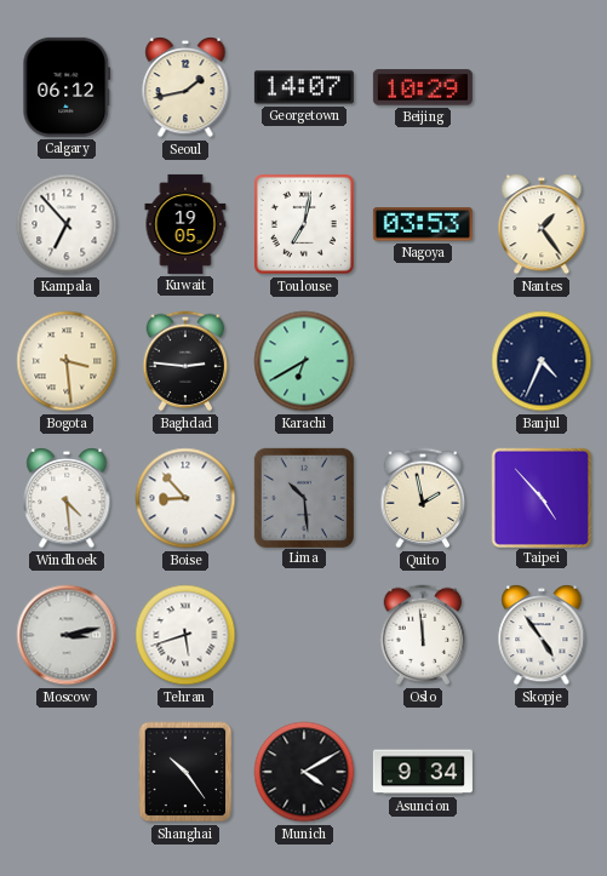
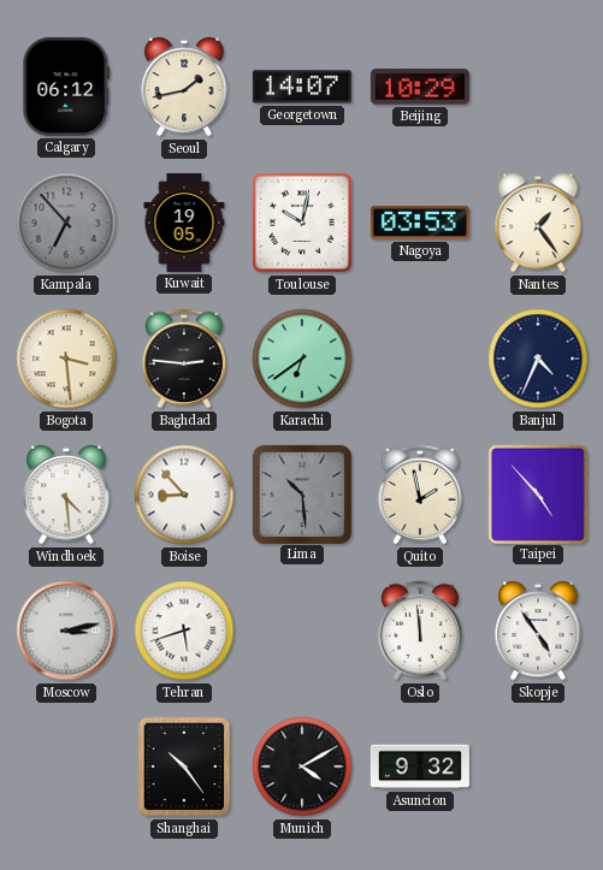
Kampala dial: white -> grey
Toulouse: 7:02 -> 10:02
Karachi: 6:40 -> 6:39
Asuncion: 9:34 -> 9:32
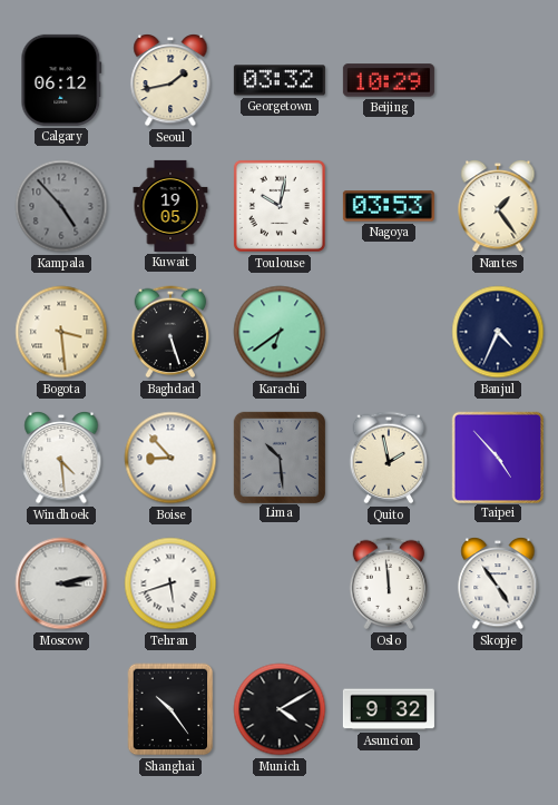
Georgetown: 14:07 -> 03:32
Kampala: 6:53 -> 4:53
Baghdad: 2:46 -> 5:27
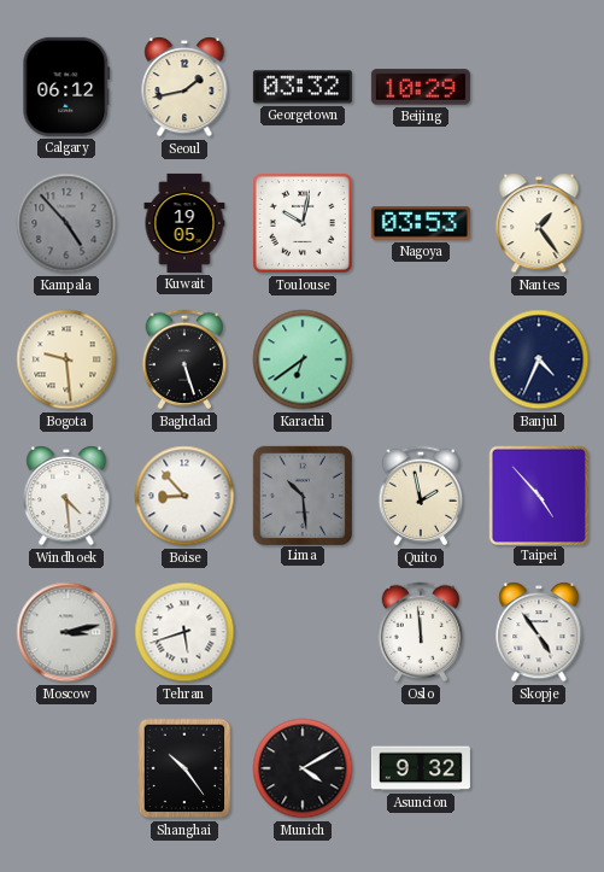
Bogota: 3:29 -> 9:29
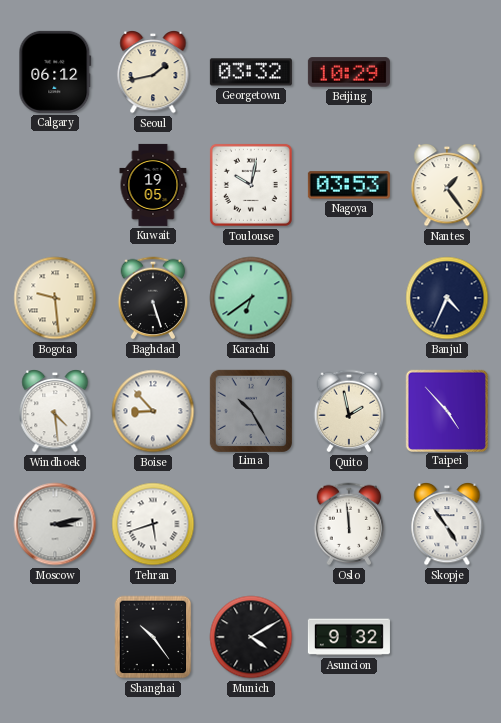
Kampala: 4:53 -> none
Lima: 10:29 -> 10:25
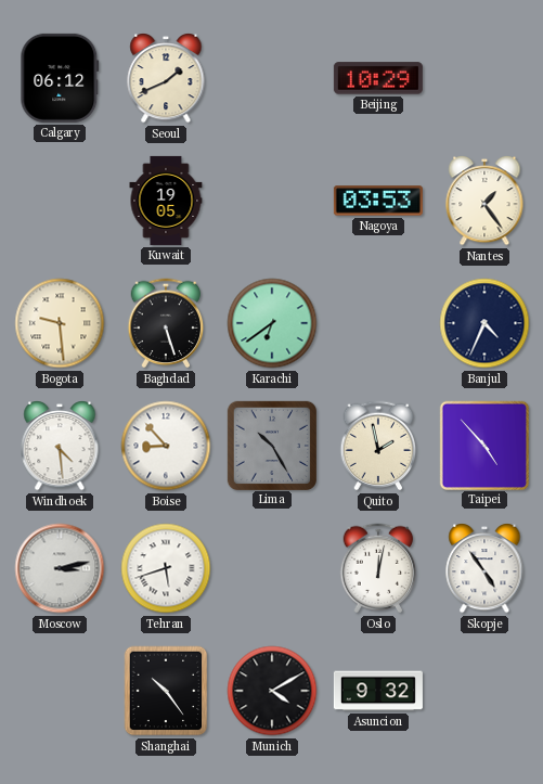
Seoul: 1:43 -> 1:41
Georgetown: 03:32 -> none
Toulouse: 10:02 -> none
Oslo: 11:59 -> 12:02
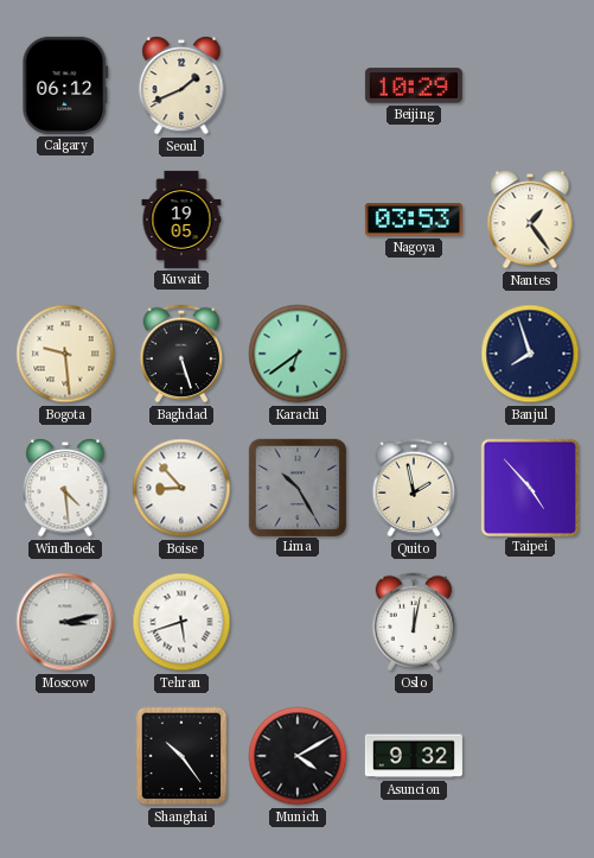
Banjul: 4:34 -> 7:57
Skopje: 4:54 -> none
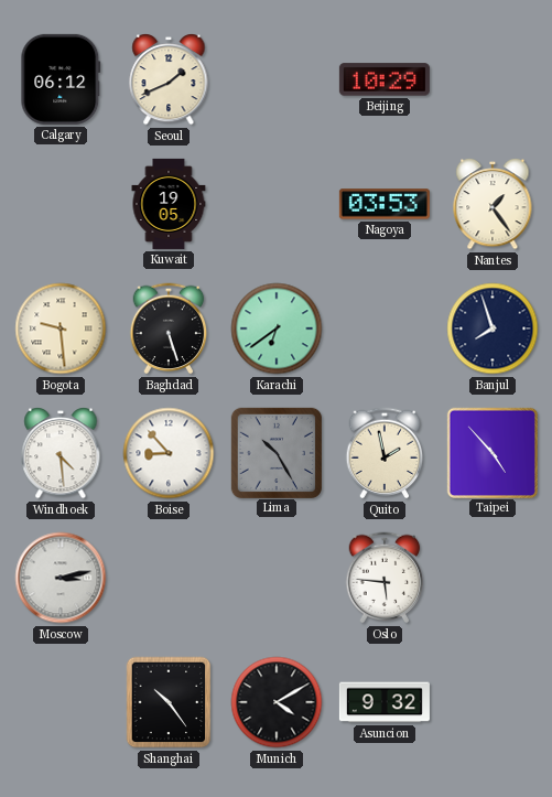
Tehran: 5:42 -> none
Oslo: 12:02 -> 5:46
